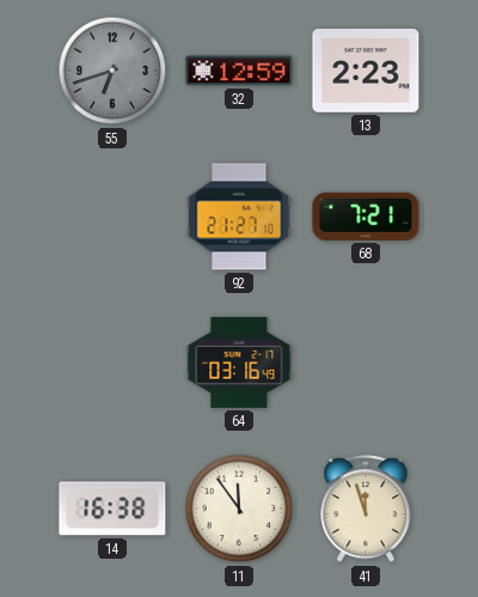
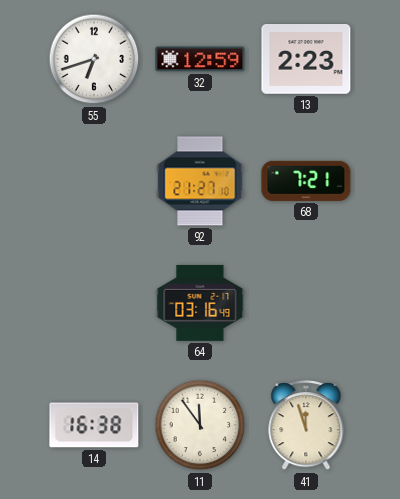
55 dial: grey -> white
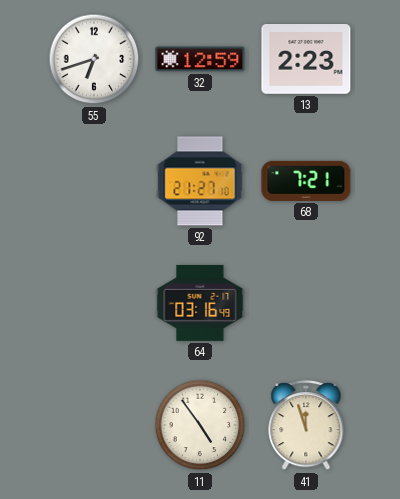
14: 16:38 -> none
11: 11:54 -> 4:54
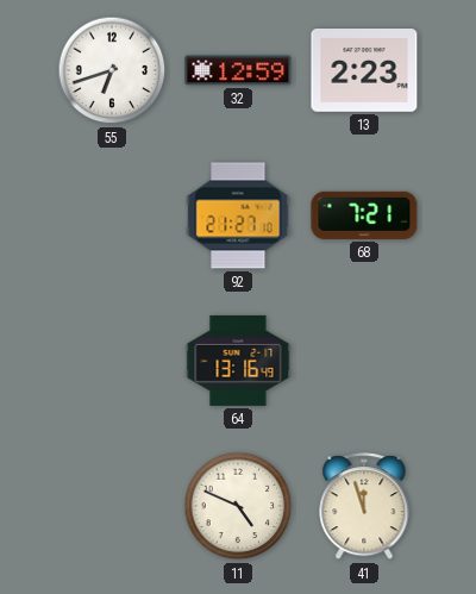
64: 03:16 -> 13:16
11: 4:54 -> 4:49
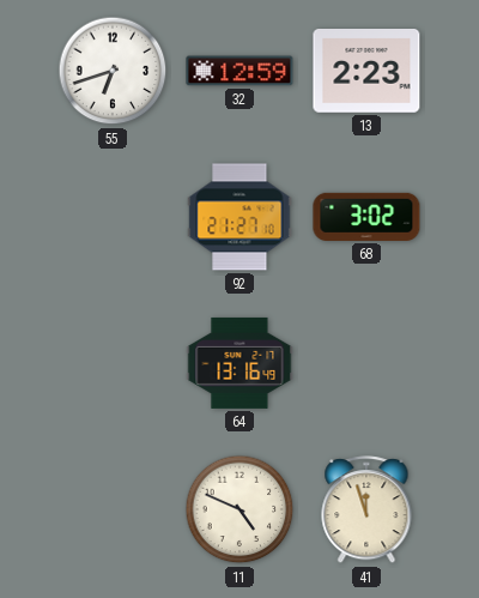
68: 7:21 -> 3:02
